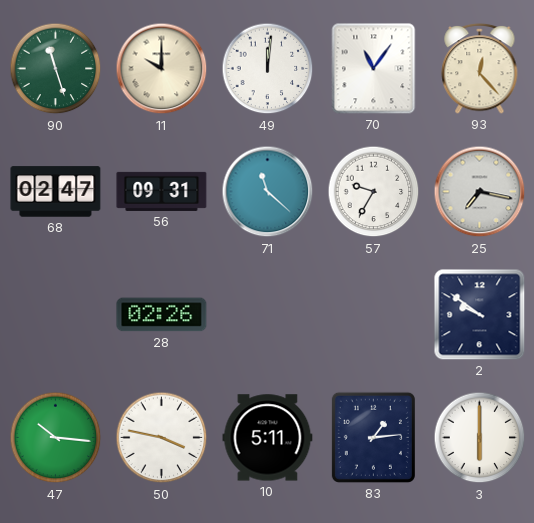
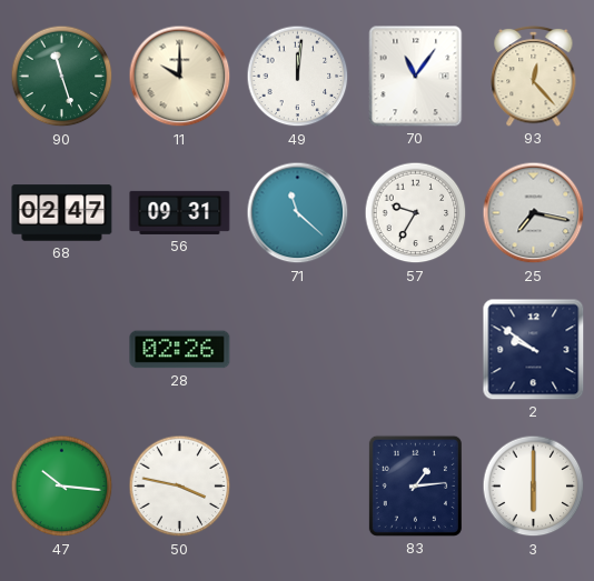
10: 5:11 -> none
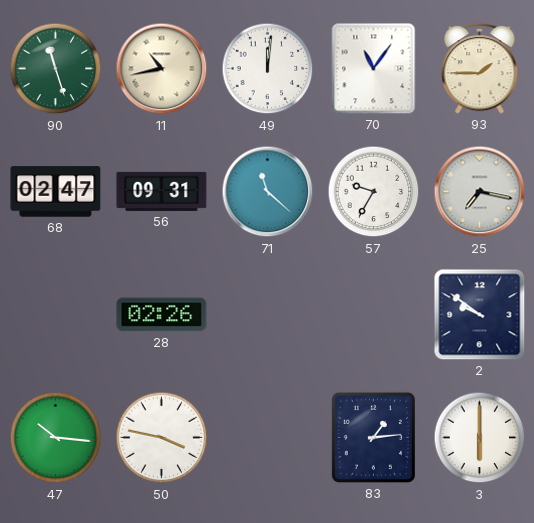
11: 10:00 -> 10:43
93: 12:23 -> 1:45
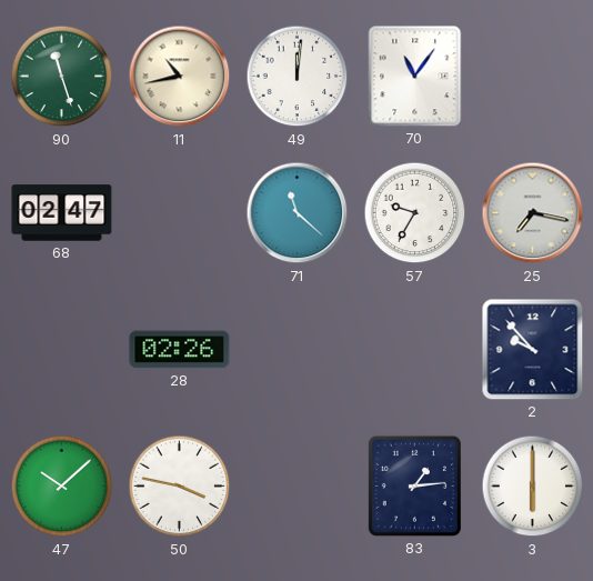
93: 1:45 -> none
56: 09:31 -> none
2: 9:51 -> 9:53
47: 10:16 -> 10:08
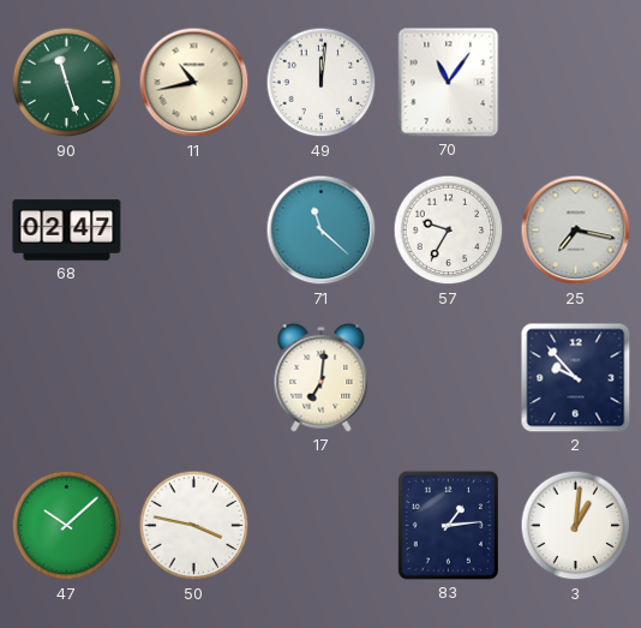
28: 02:26 -> none
17: none -> 7:01
3: 6:00 -> 1:01
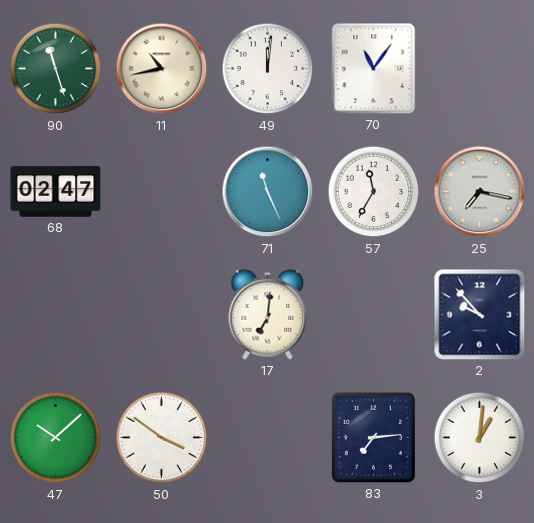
71: 11:22 -> 11:26
57: 9:35 -> 11:35
50: 3:47 -> 3:51
83: 1:14 -> 7:14
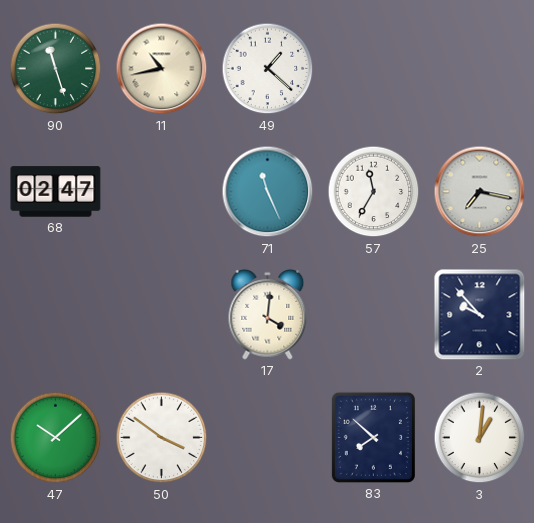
49: 12:01 -> 1:22
70: 11:06 -> none
17: 7:01 -> 4:01
83: 7:14 -> 7:52
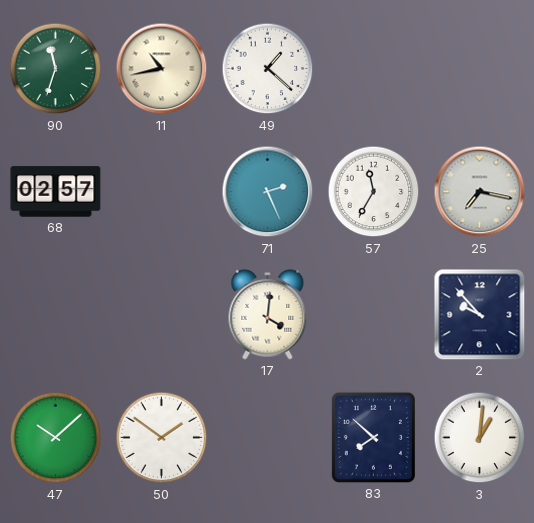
90: 11:27 -> 11:33
68: 02:47 -> 02:57
71: 11:26 -> 2:26
50: 3:51 -> 1:51
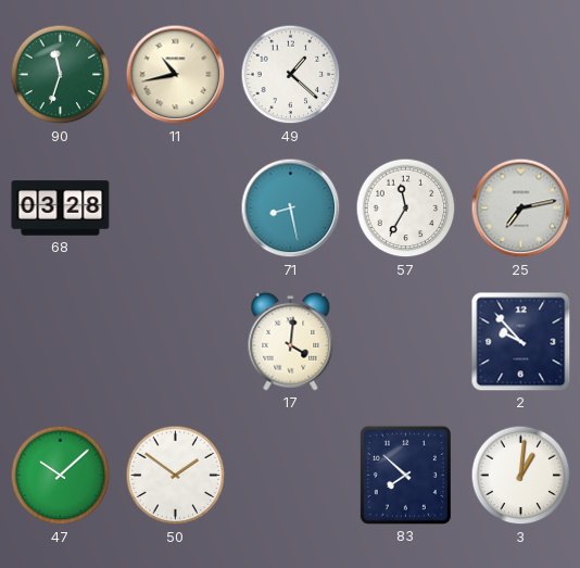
68: 02:57 -> 03:28
71: 2:26 -> 8:28
25: 7:17 -> 7:13
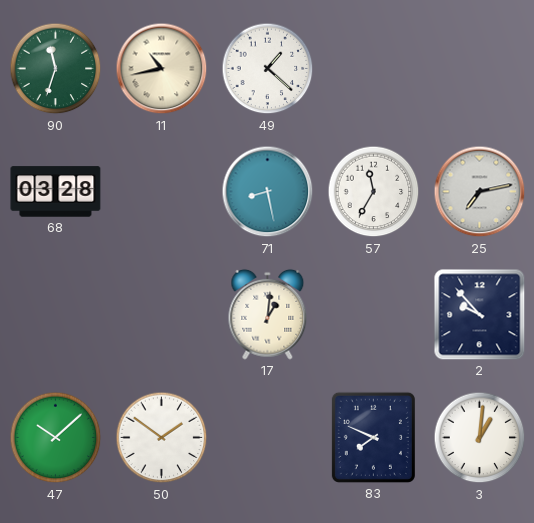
17: 4:01 -> 1:01
83: 7:52 -> 7:49
